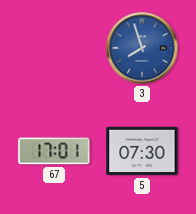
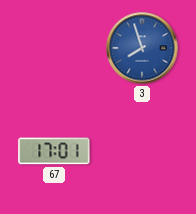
5: 07:30 -> none
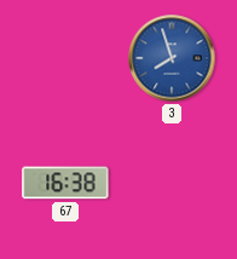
67: 17:01 -> 16:38
